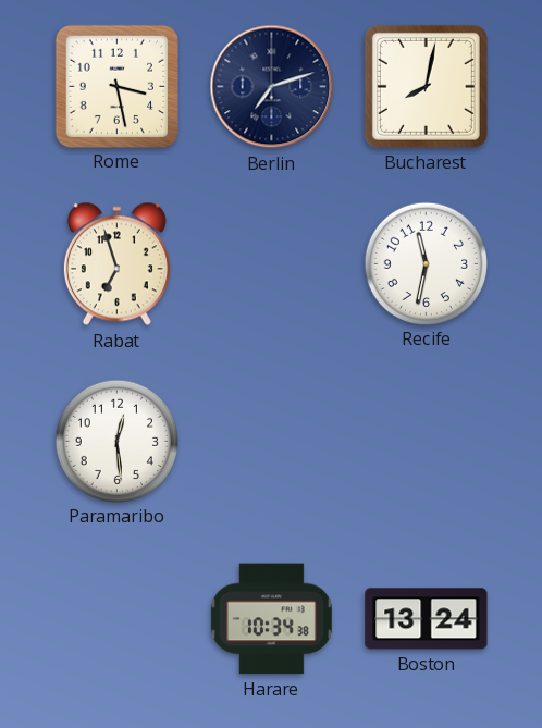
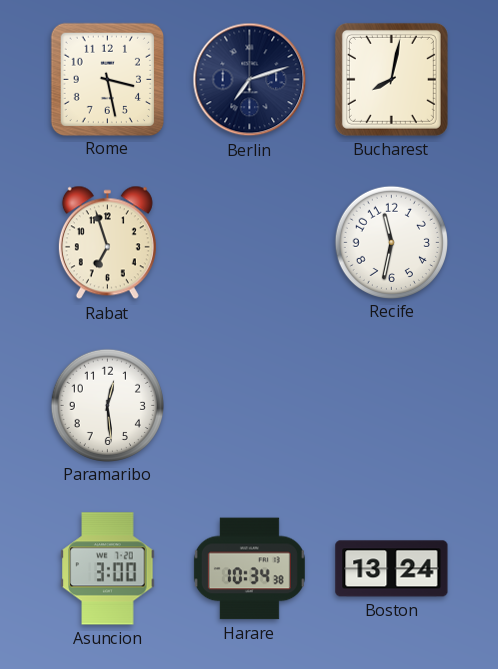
Asuncion: none -> 3:00
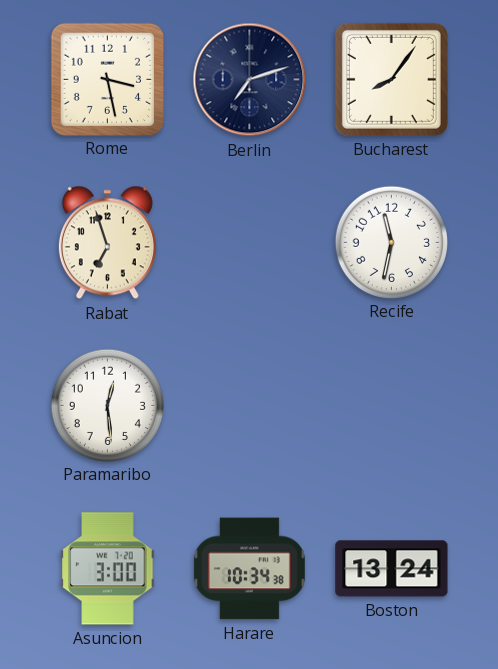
Bucharest: 8:02 -> 8:06
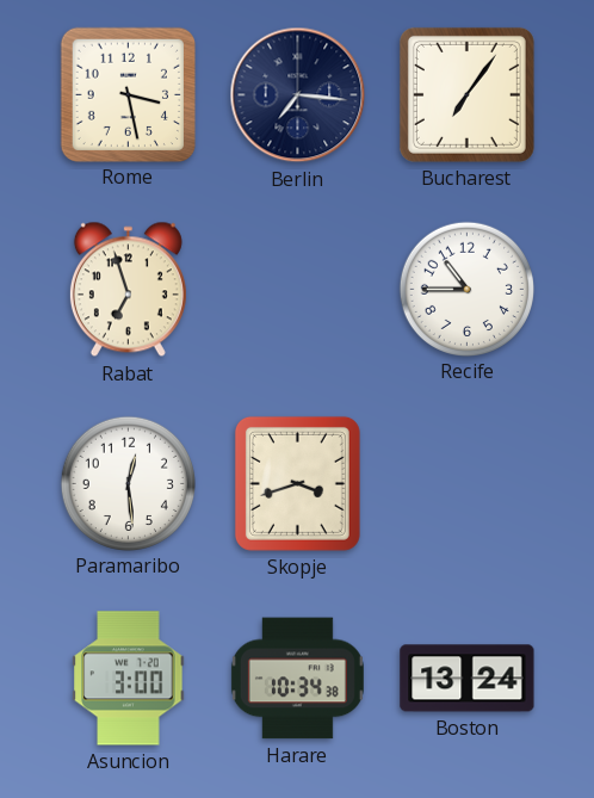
Berlin: 7:12 -> 7:16
Bucharest: 8:06 -> 7:06
Recife: 11:32 -> 10:45
Skopje: none -> 3:42
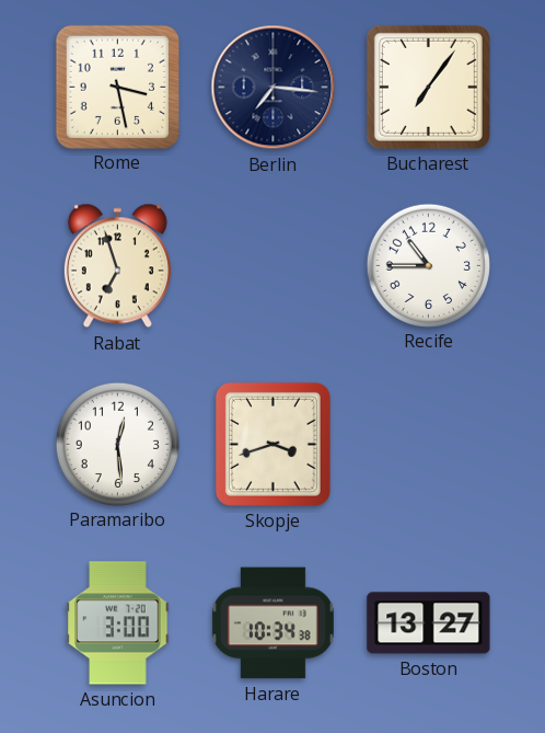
Boston: 13:24 -> 13:27
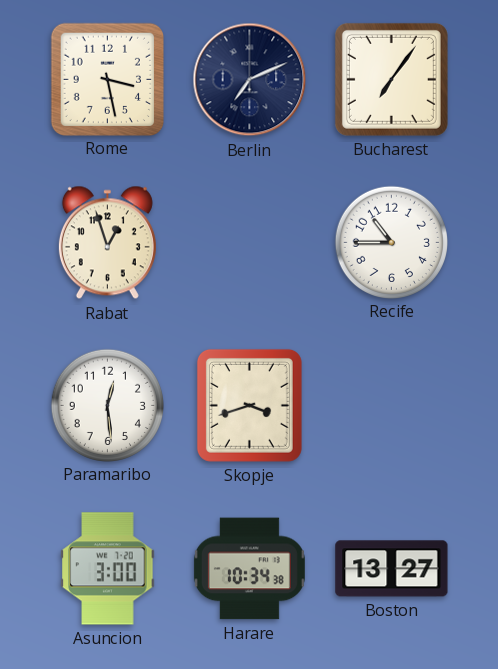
Berlin: 7:16 -> 7:11
Rabat: 6:57 -> 12:57
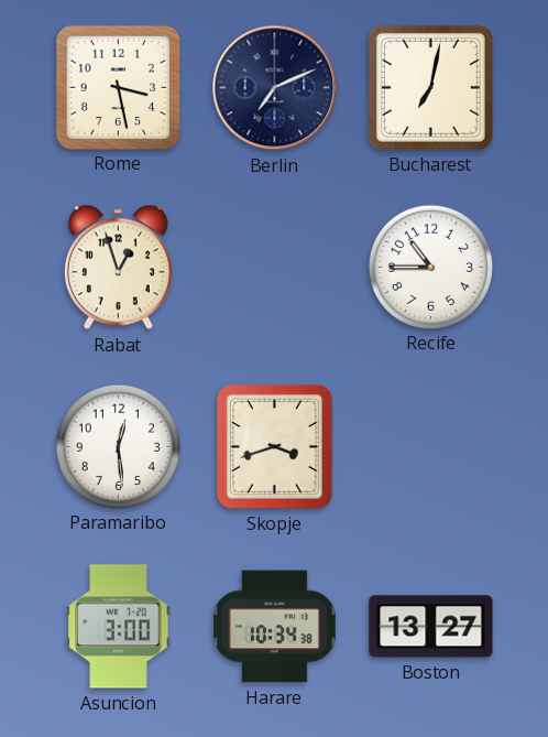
Bucharest: 7:06 -> 7:02
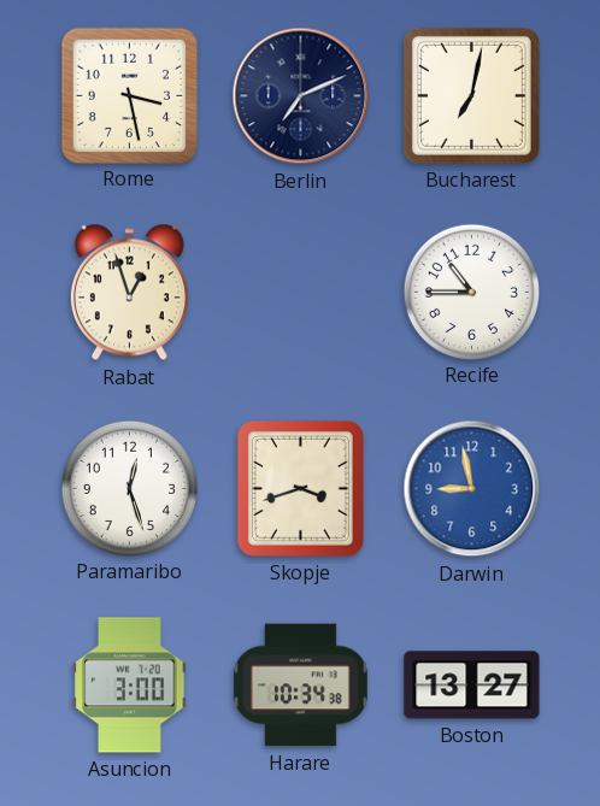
Paramaribo: 12:29 -> 12:27
Darwin: none -> 8:58
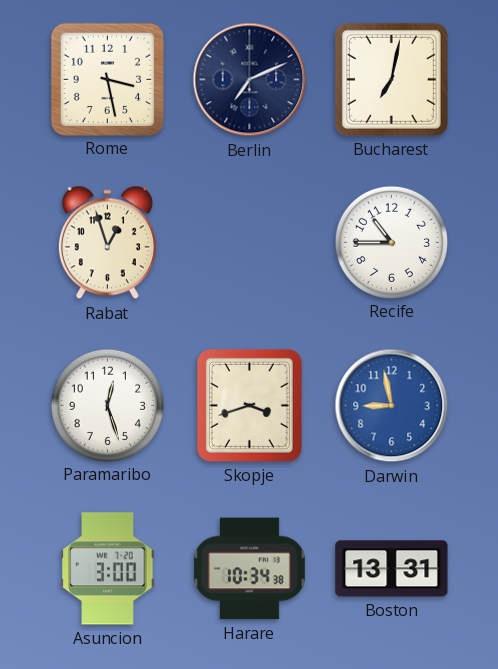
Boston: 13:27 -> 13:31
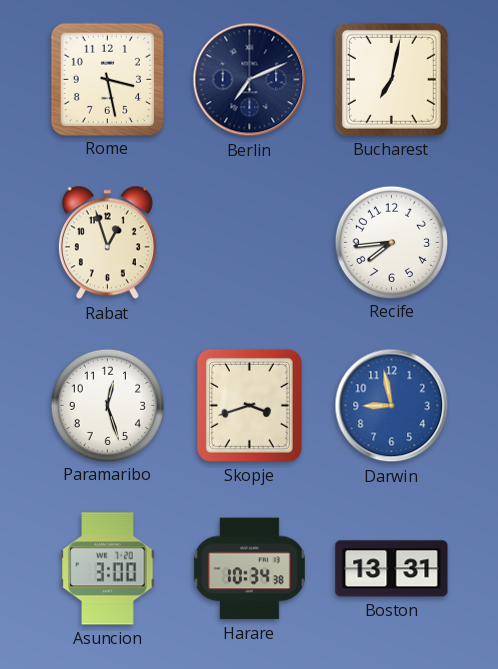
Recife: 10:45 -> 7:44
